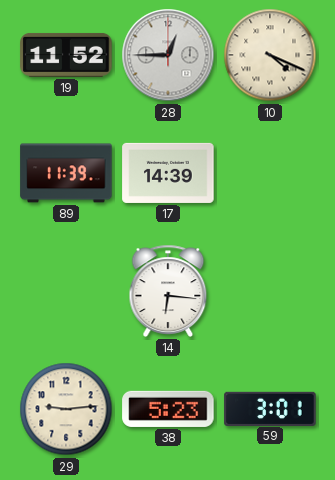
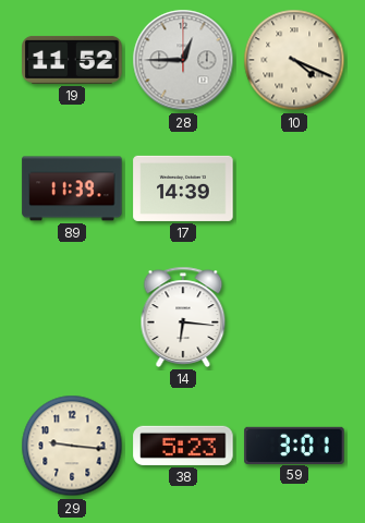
29: 9:14 -> 9:16
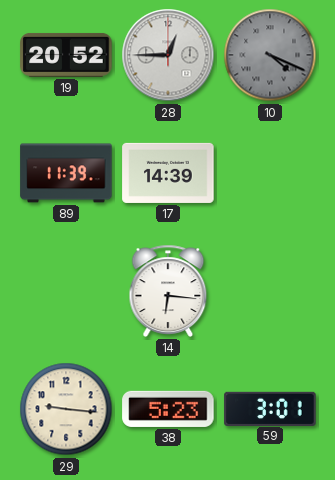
19: 11:52 -> 20:52
10 dial: cream -> grey
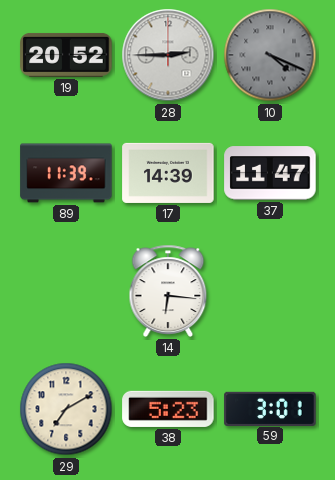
28: 12:45 -> 2:45
37: none -> 11:47
29: 9:16 -> 7:10
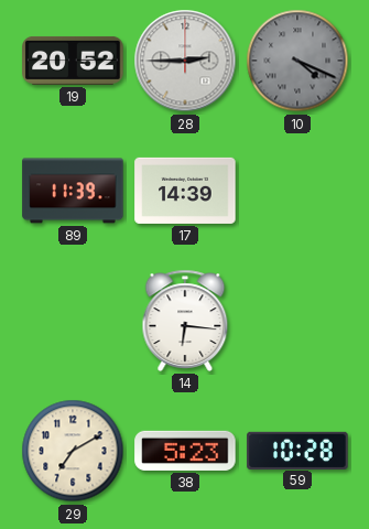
37: 11:47 -> none
59: 3:01 -> 10:28
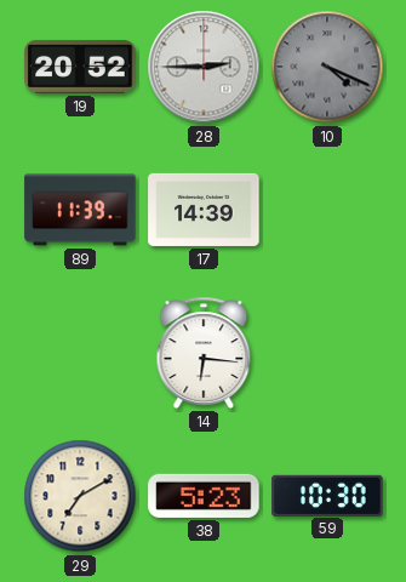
59: 10:28 -> 10:30
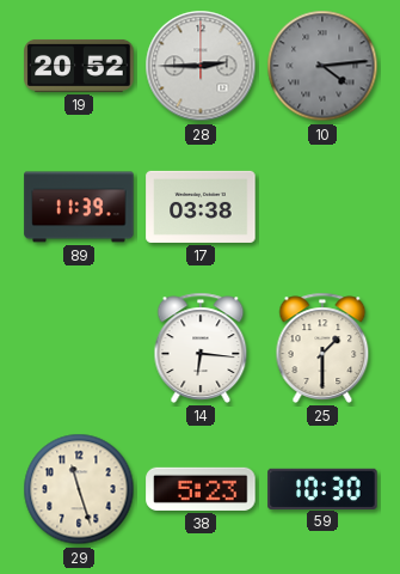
10: 4:19 -> 4:14
17: 14:39 -> 03:38
25: none -> 1:30
29: 7:10 -> 11:27
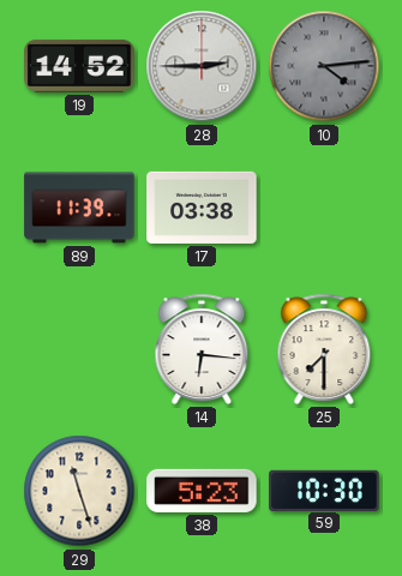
19: 20:52 -> 14:52
25: 1:30 -> 7:30
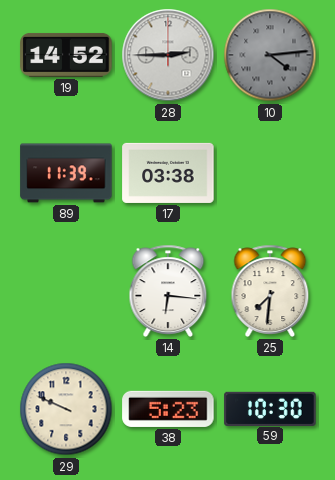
25: 7:30 -> 7:31
29: 11:27 -> 9:49
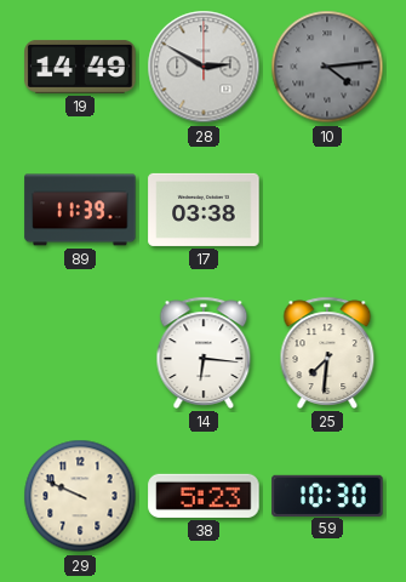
19: 14:52 -> 14:49
28: 2:45 -> 2:50
